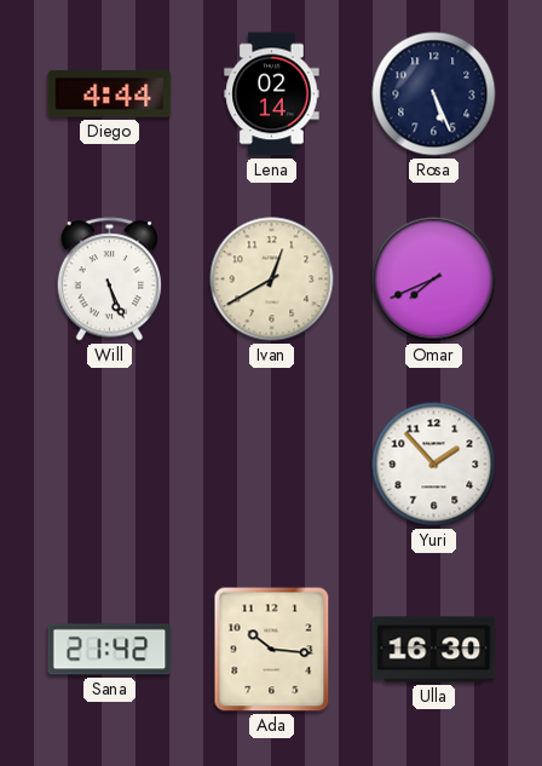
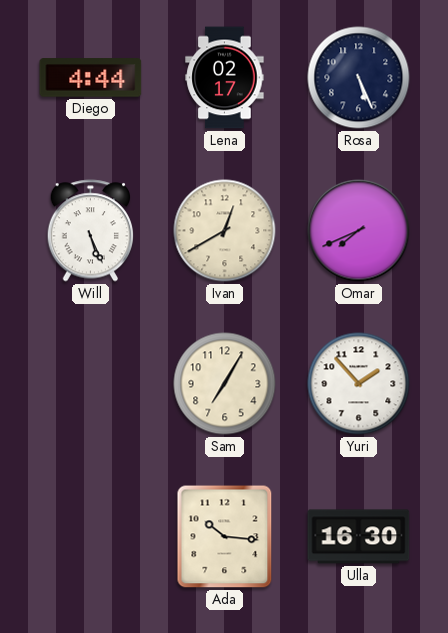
Lena: 02:14 -> 02:17
Sam: none -> 7:05
Sana: 21:42 -> none
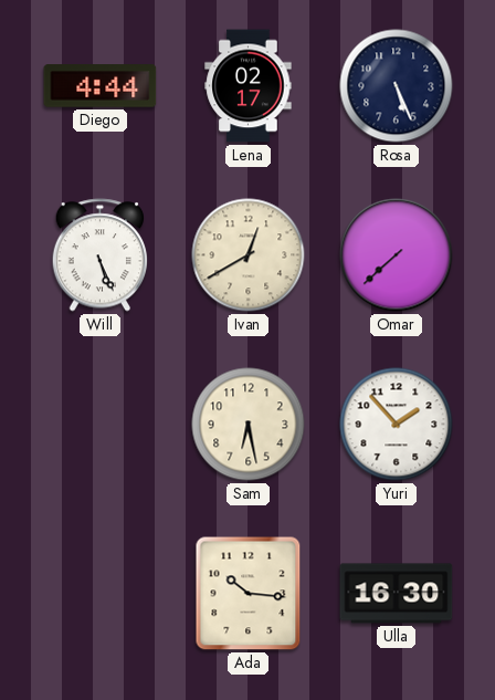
Omar: 7:41 -> 7:38
Sam: 7:05 -> 6:28
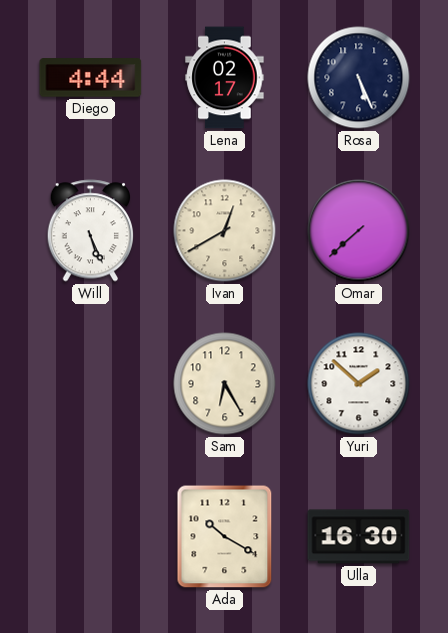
Sam: 6:28 -> 6:25
Yuri: 1:53 -> 1:52
Ada: 10:16 -> 10:20
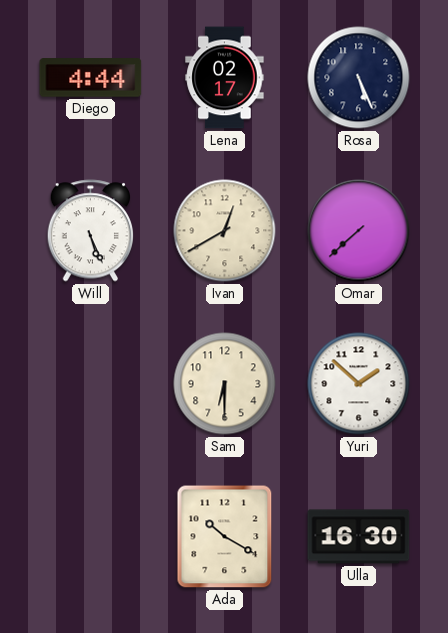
Sam: 6:25 -> 6:30
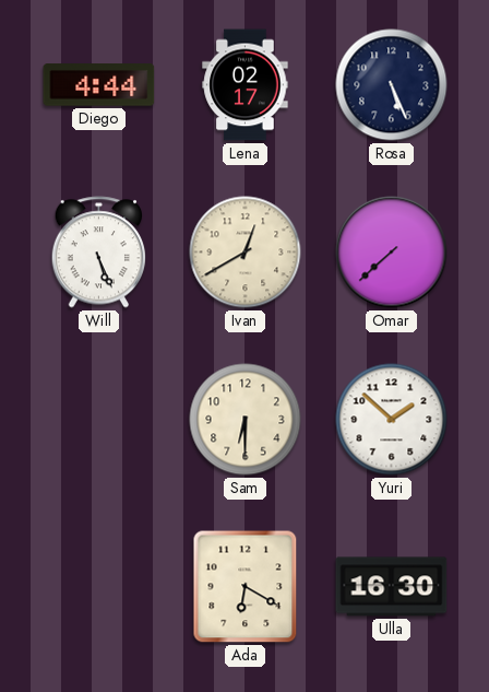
Ada: 10:20 -> 6:20
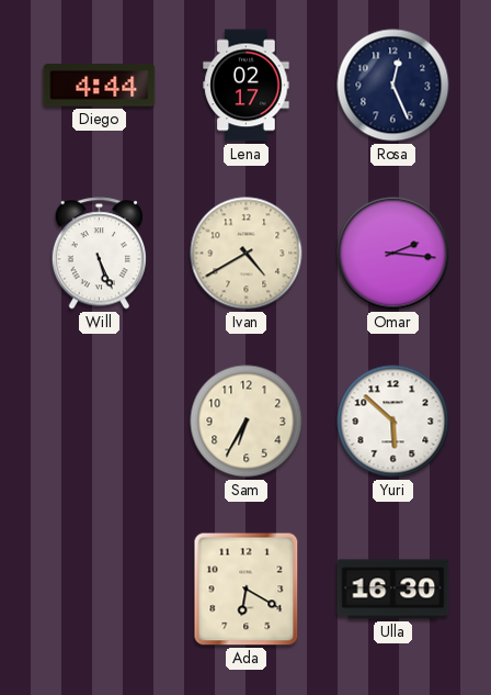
Rosa: 5:26 -> 12:26
Ivan: 12:40 -> 4:40
Omar: 7:38 -> 2:16
Sam: 6:30 -> 6:35
Yuri: 1:52 -> 5:52
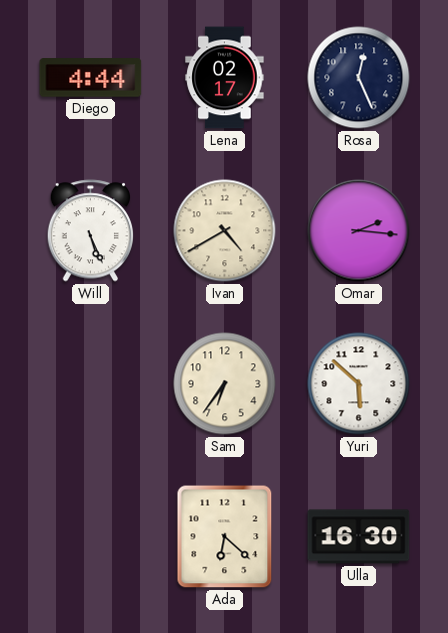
Sam: 6:35 -> 6:36
Ada: 6:20 -> 6:22
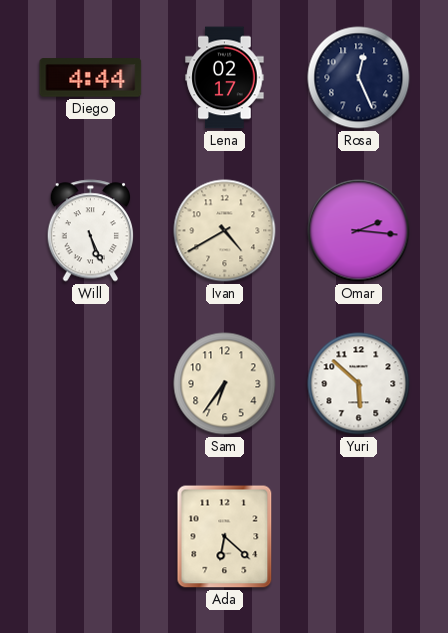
Ulla: 16:30 -> none
